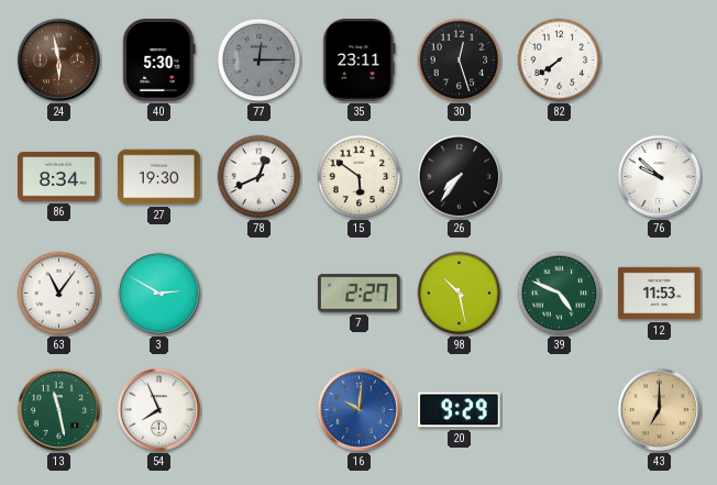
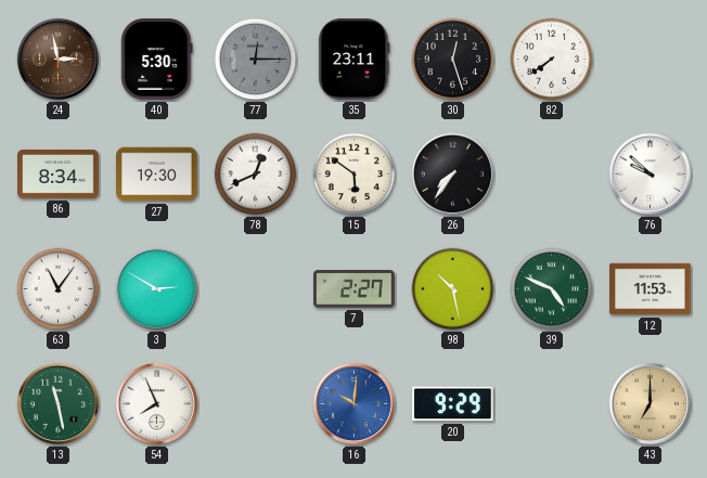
24: 5:58 -> 2:58
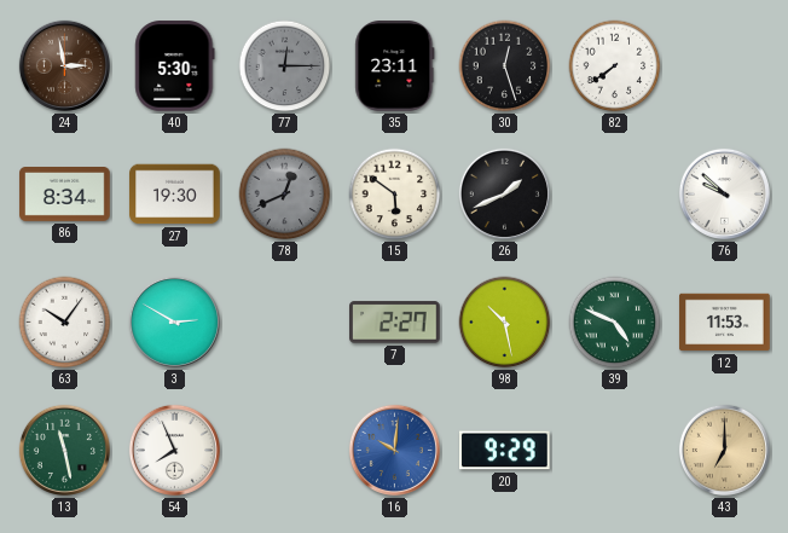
78 dial: white -> grey
26: 7:36 -> 1:41
63: 11:06 -> 10:06
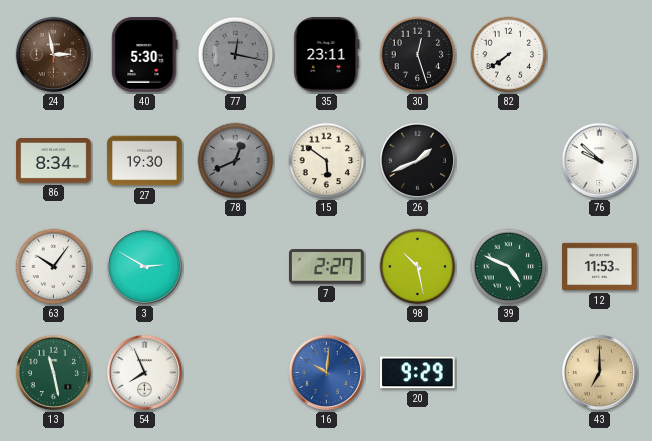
77: 12:15 -> 12:17
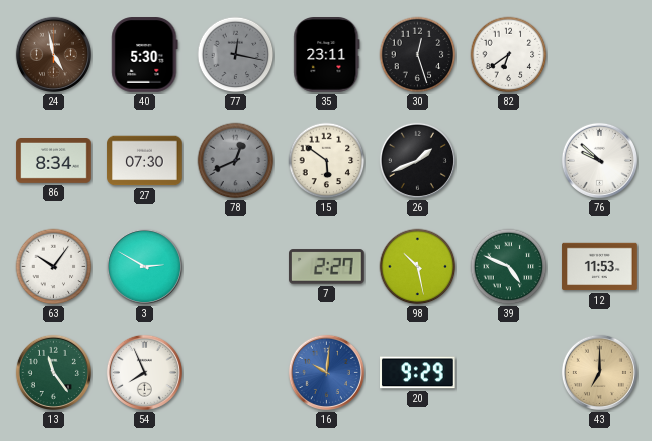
24: 2:58 -> 4:58
82: 7:39 -> 6:39
27: 19:30 -> 07:30
13: 11:28 -> 11:24
